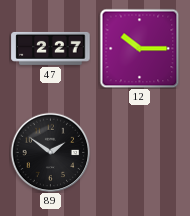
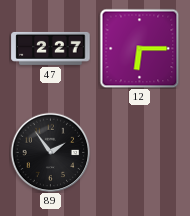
12: 10:15 -> 6:15
89: 1:51 -> 1:54
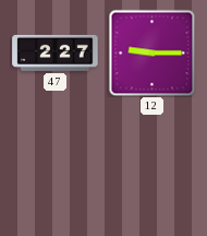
12: 6:15 -> 9:15
89: 1:54 -> none
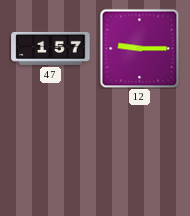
47: 2:27 -> 1:57
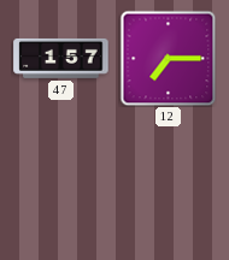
12: 9:15 -> 7:15
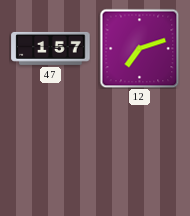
12: 7:15 -> 7:12
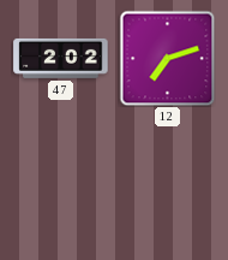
47: 1:57 -> 2:02
